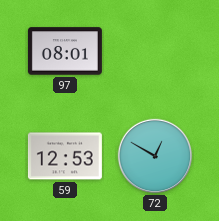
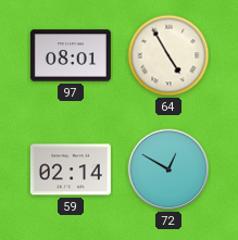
64: none -> 4:55
59: 12:53 -> 02:14
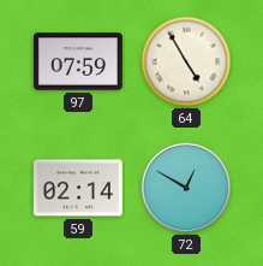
97: 08:01 -> 07:59
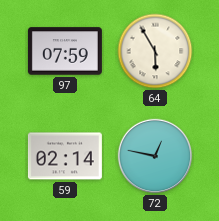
64: 4:55 -> 5:55
72: 12:50 -> 12:47
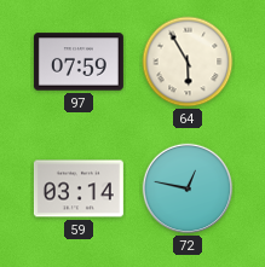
59: 02:14 -> 03:14
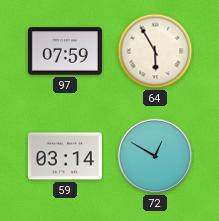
72: 12:47 -> 12:50
